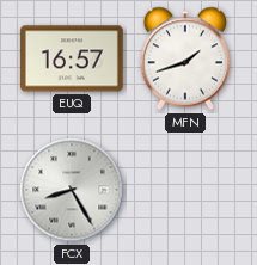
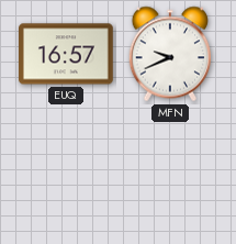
MFN: 1:42 -> 9:41
FCX: 8:25 -> none
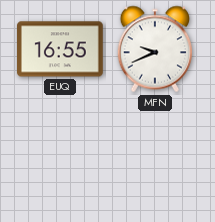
EUQ: 16:57 -> 16:55
